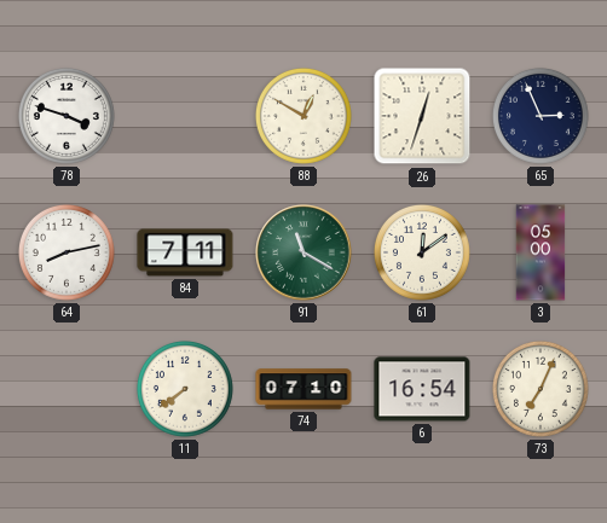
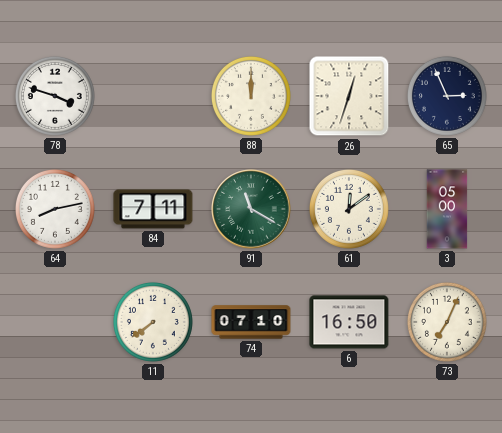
88: 12:50 -> 12:00
6: 16:54 -> 16:50
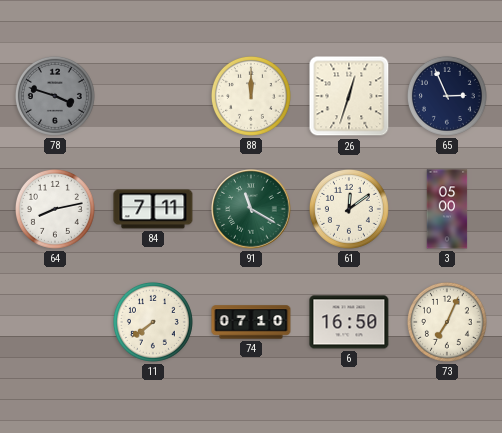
78 dial: white -> grey
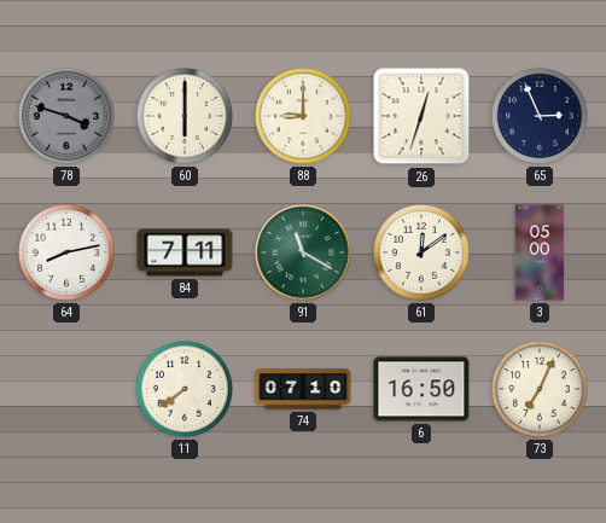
60: none -> 6:00
88: 12:00 -> 9:00
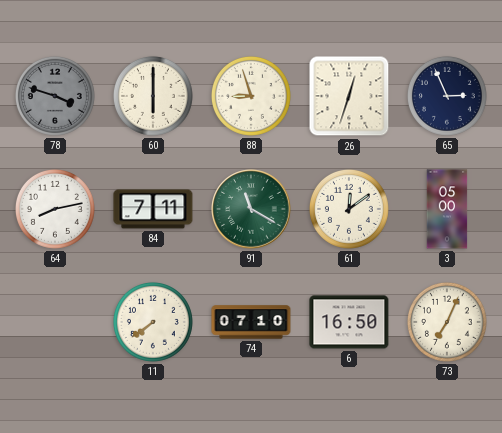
88: 9:00 -> 8:57
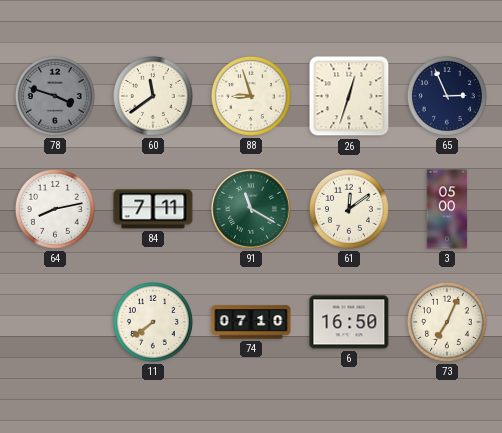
60: 6:00 -> 11:39
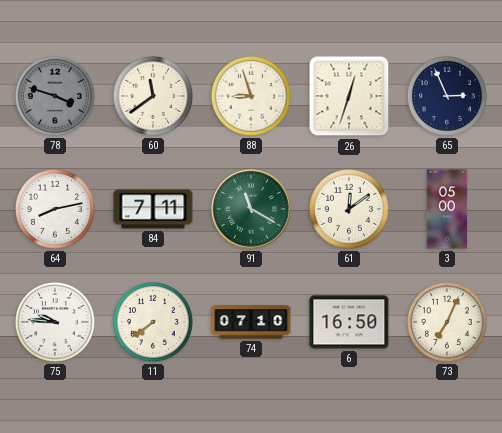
75: none -> 9:46
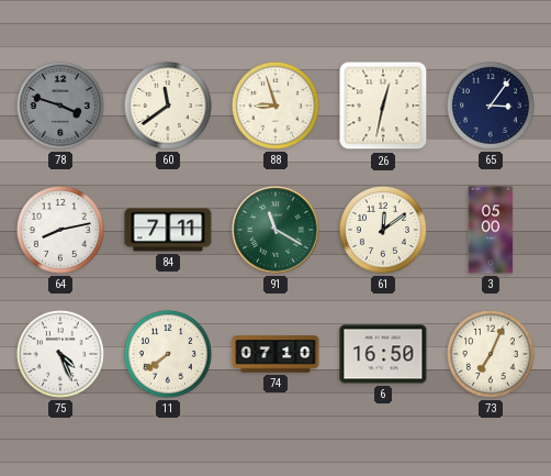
26: 12:33 -> 12:32
65: 2:56 -> 3:06
75: 9:46 -> 4:26
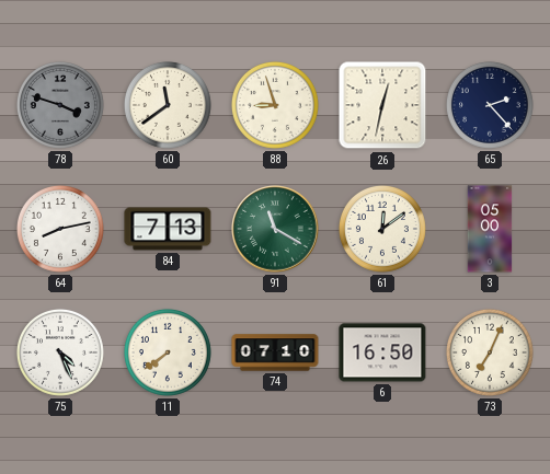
65: 3:06 -> 2:23
84: 7:11 -> 7:13
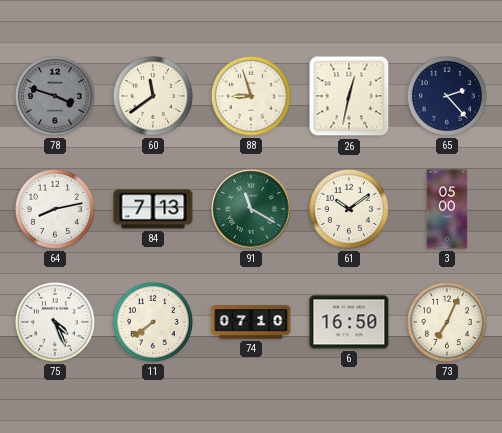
61: 12:09 -> 10:09
